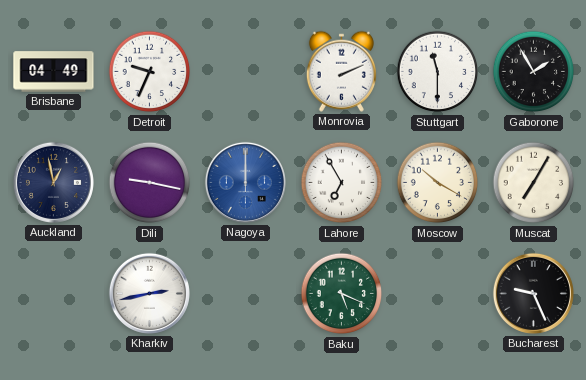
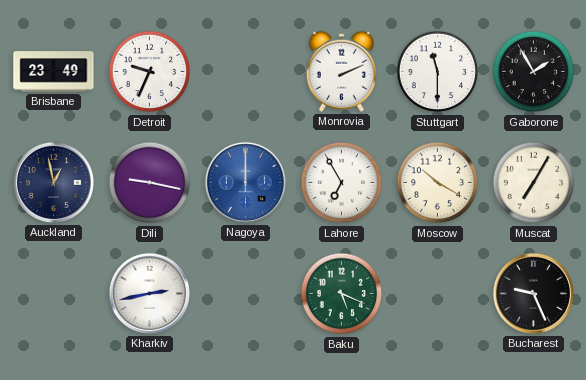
Brisbane: 04:49 -> 23:49
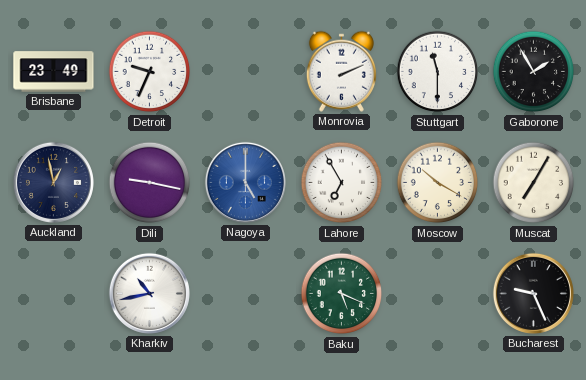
Nagoya: 12:00 -> 5:00
Kharkiv: 2:43 -> 10:43
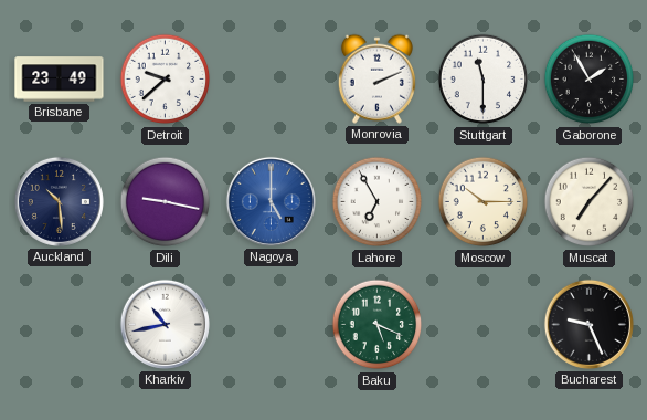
Detroit: 9:34 -> 9:38
Auckland: 12:58 -> 10:29
Moscow: 10:20 -> 10:15
Muscat: 7:05 -> 7:07
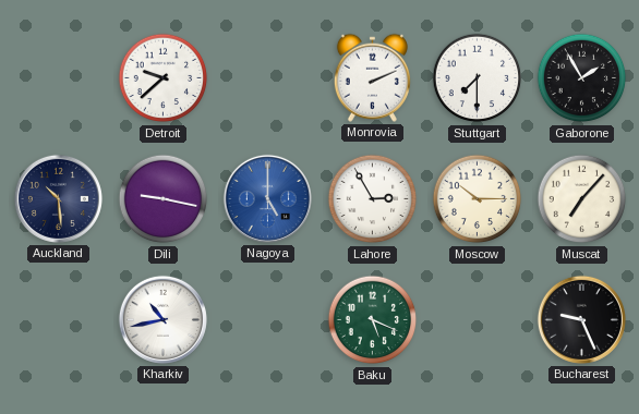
Brisbane: 23:49 -> none
Stuttgart: 11:30 -> 7:30
Lahore: 6:55 -> 2:55
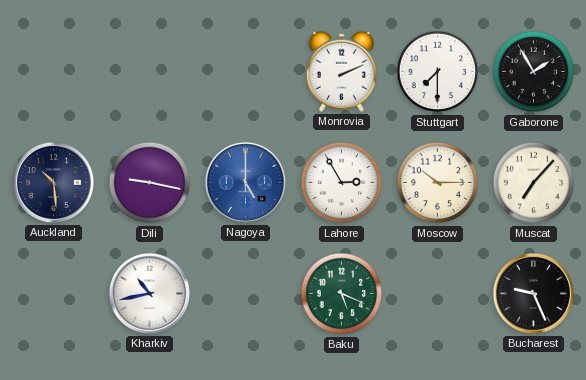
Detroit: 9:38 -> none
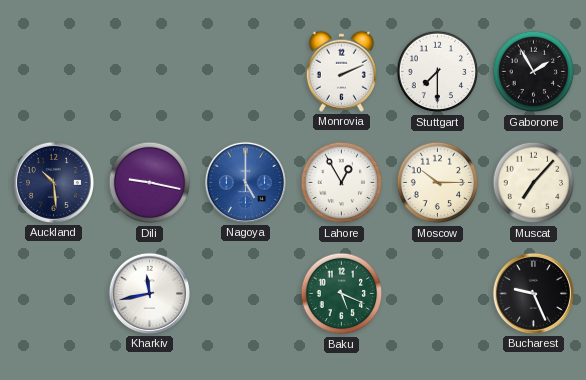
Lahore: 2:55 -> 12:55
Kharkiv: 10:43 -> 11:43
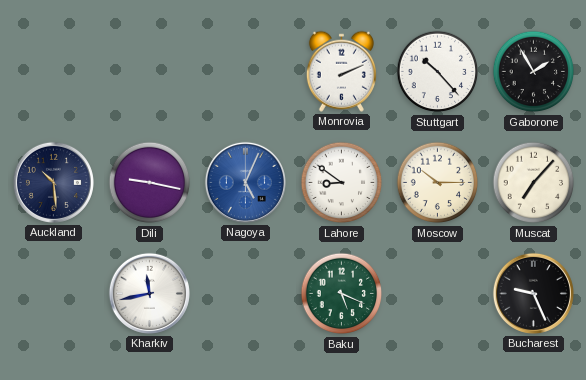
Stuttgart: 7:30 -> 10:23
Nagoya: 5:00 -> 5:04
Lahore: 12:55 -> 8:51
